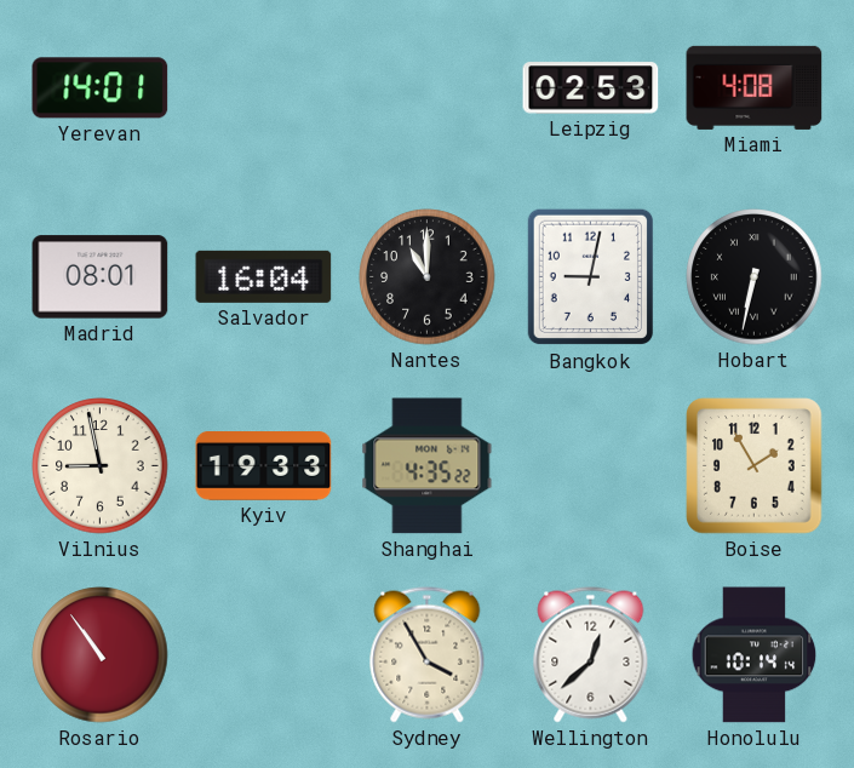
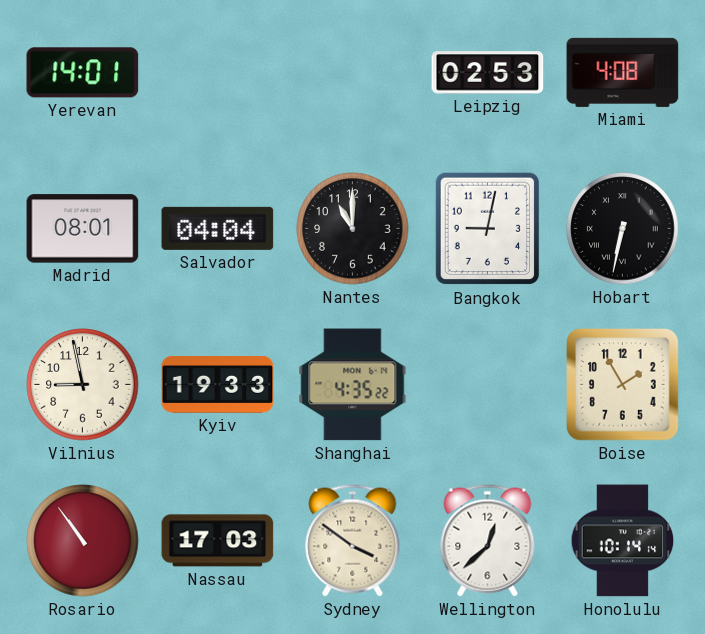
Salvador: 16:04 -> 04:04
Nassau: none -> 17:03
Sydney: 3:55 -> 3:51
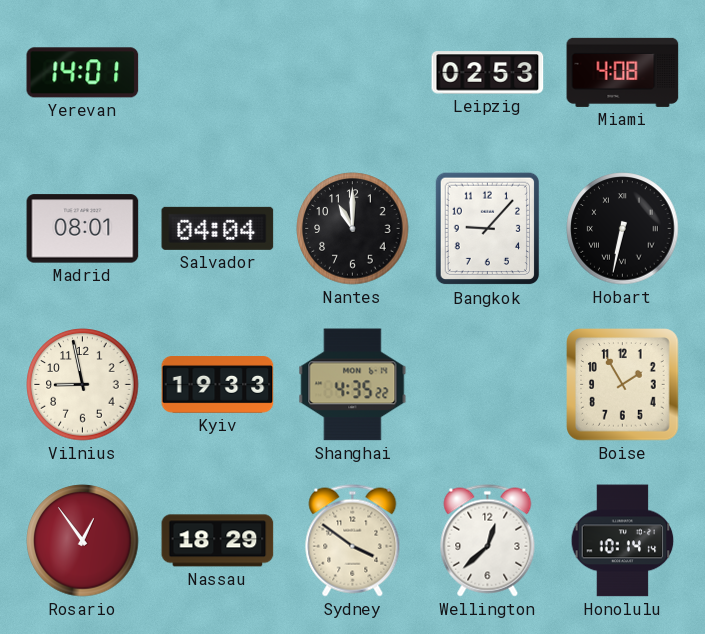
Bangkok: 9:02 -> 9:07
Rosario: 10:54 -> 12:54
Nassau: 17:03 -> 18:29
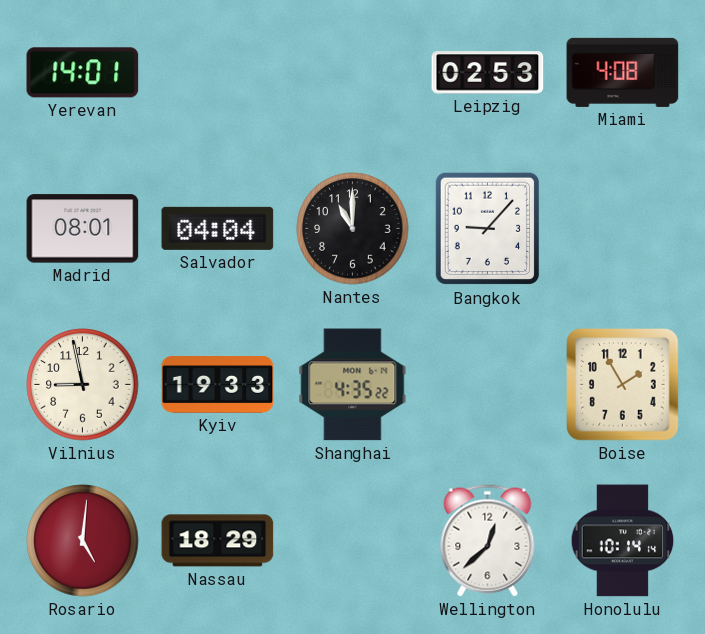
Hobart: 6:32 -> none
Rosario: 12:54 -> 5:01
Sydney: 3:51 -> none
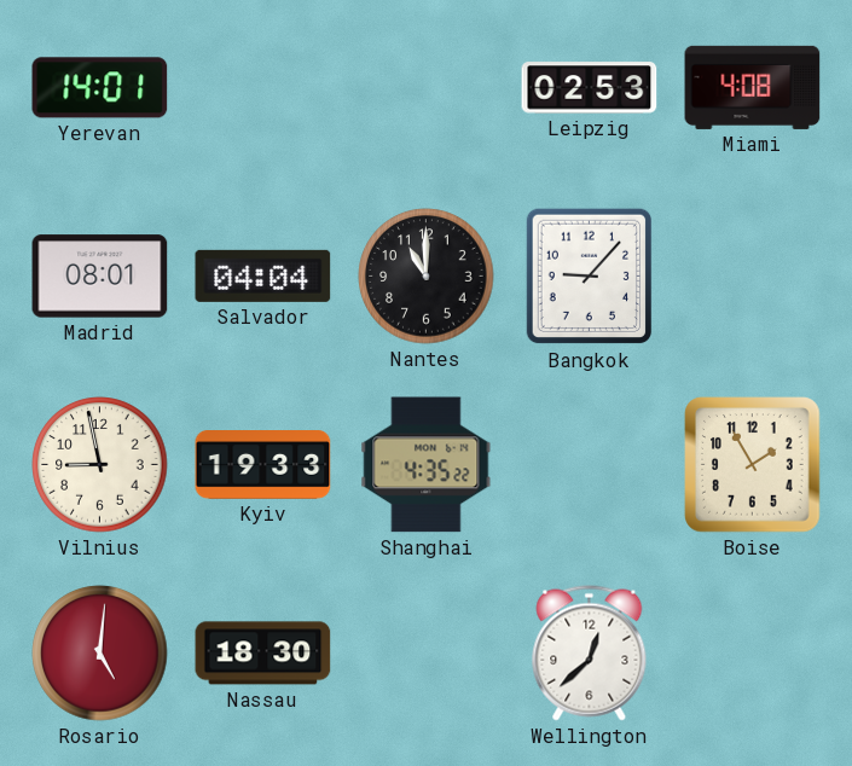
Nassau: 18:29 -> 18:30
Honolulu: 10:14 -> none
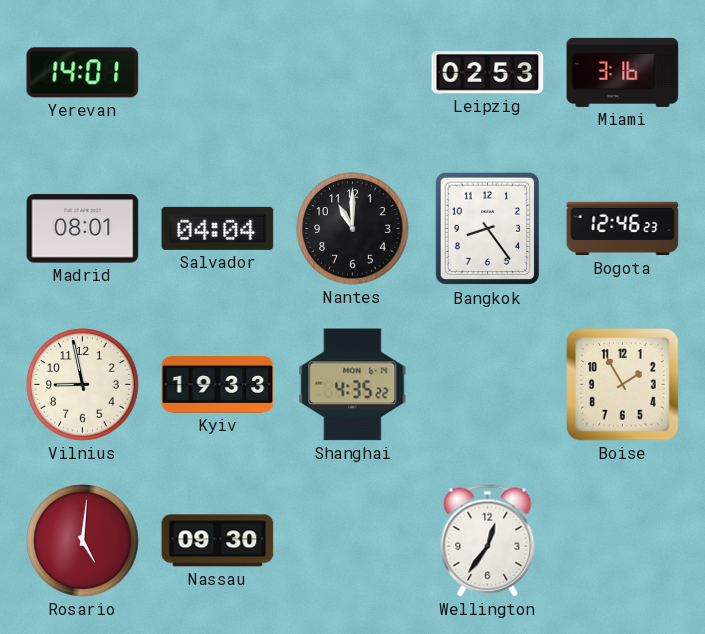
Miami: 4:08 -> 3:16
Bangkok: 9:07 -> 8:24
Bogota: none -> 12:46
Nassau: 18:30 -> 09:30
Wellington: 12:38 -> 12:36
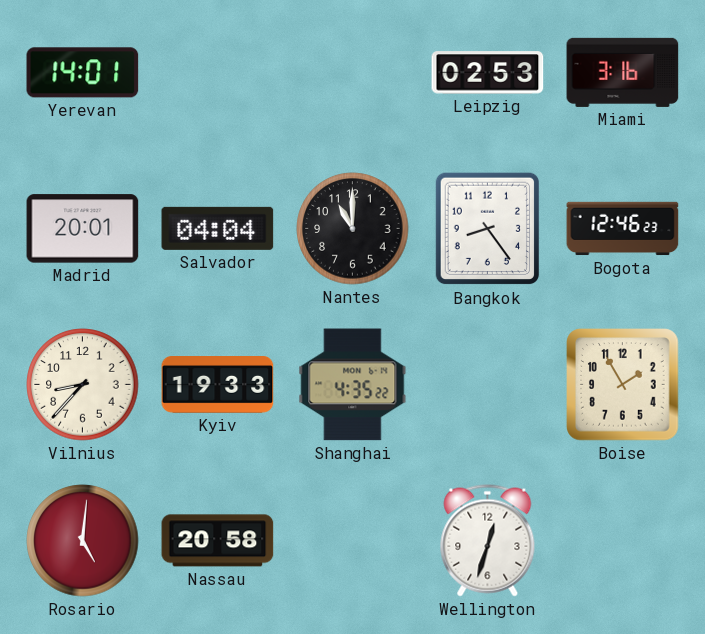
Madrid: 08:01 -> 20:01
Vilnius: 8:58 -> 8:37
Nassau: 09:30 -> 20:58
Wellington: 12:36 -> 12:33
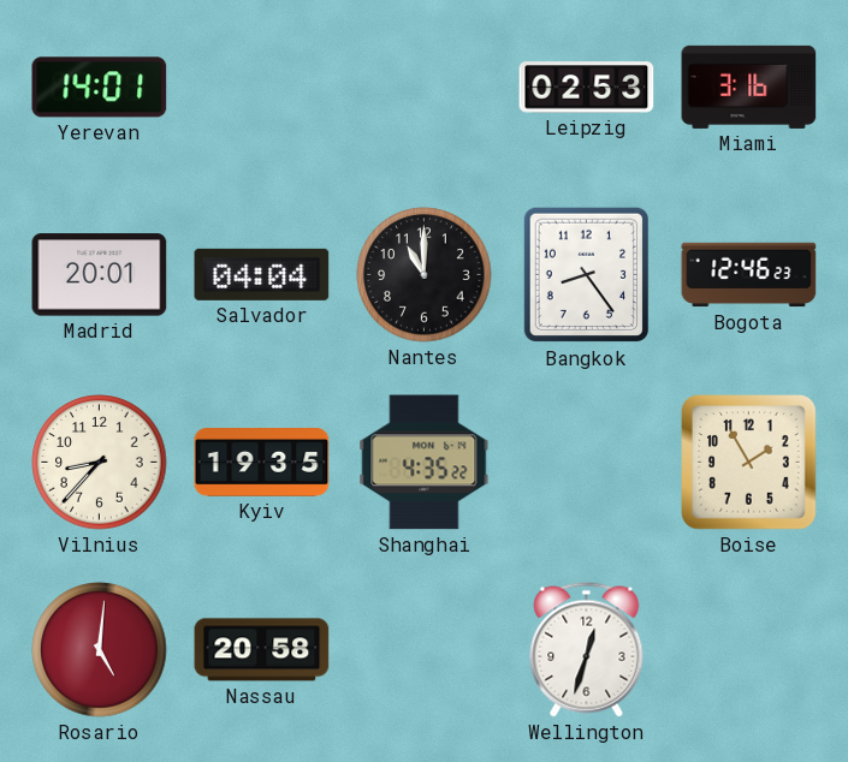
Kyiv: 19:33 -> 19:35
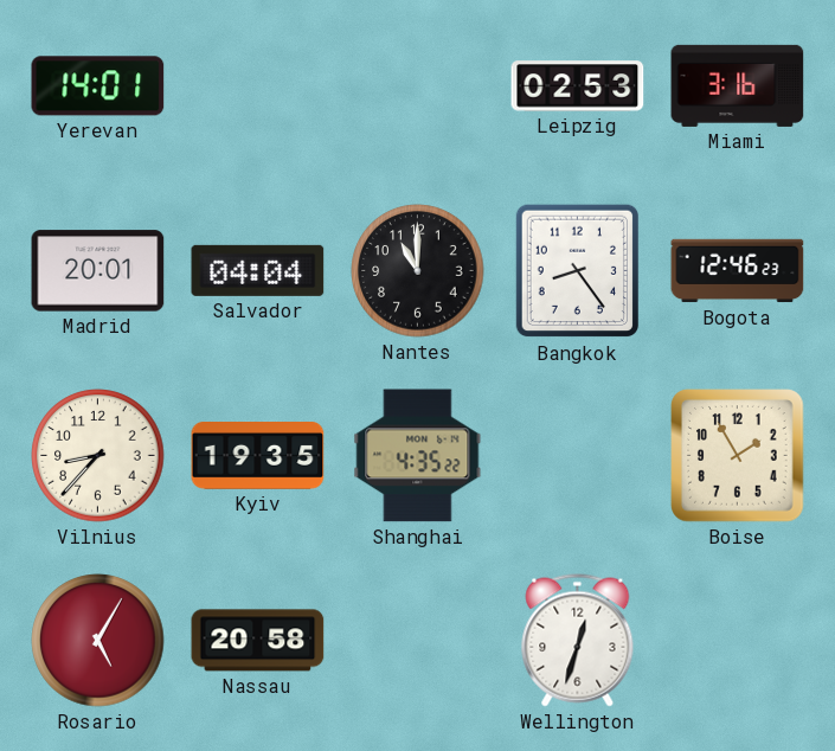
Rosario: 5:01 -> 5:05
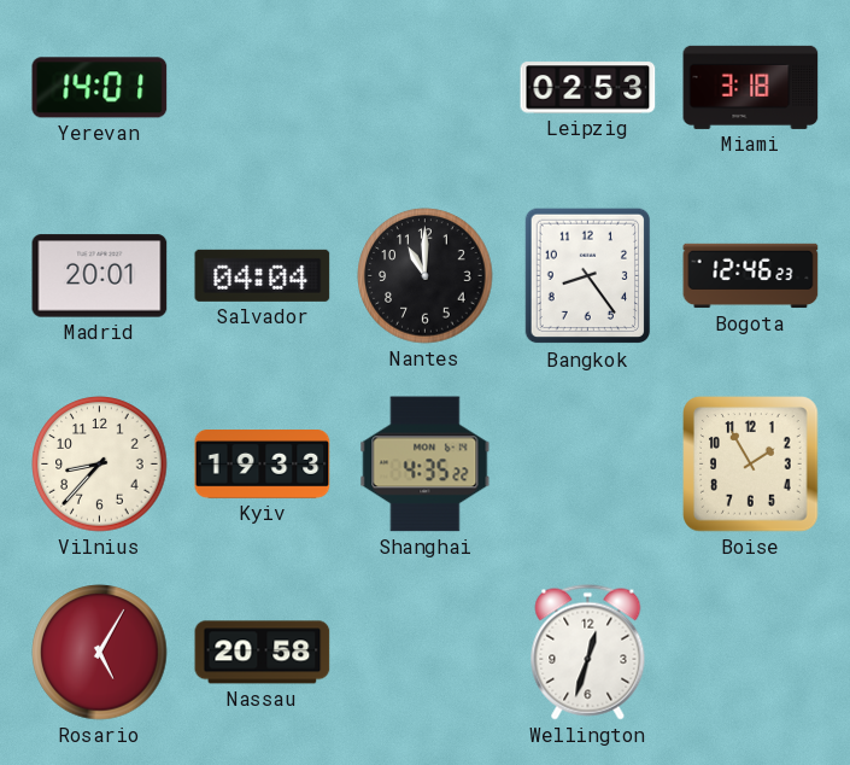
Miami: 3:16 -> 3:18
Kyiv: 19:35 -> 19:33
